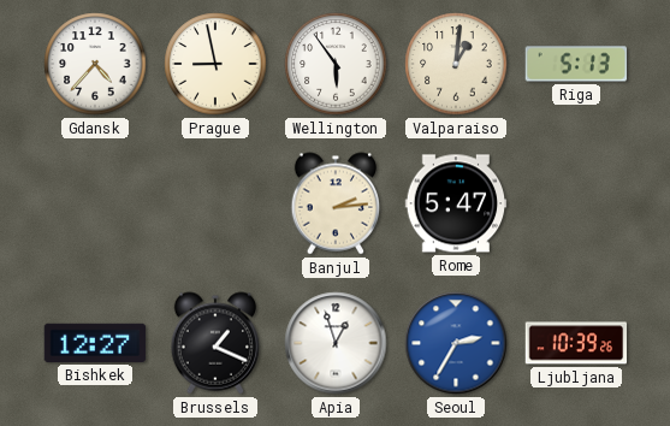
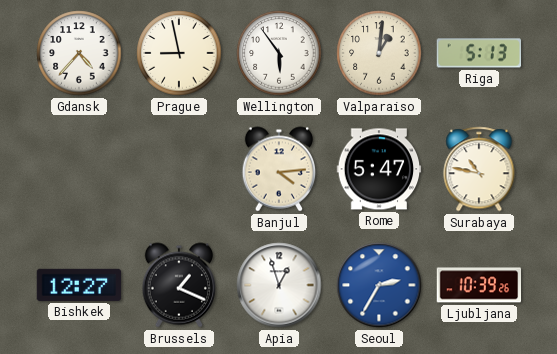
Banjul: 2:14 -> 4:14
Surabaya: none -> 10:47
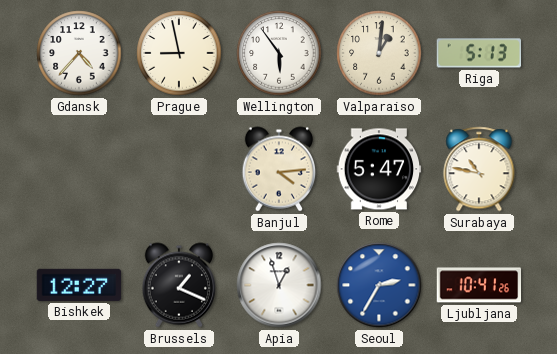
Ljubljana: 10:39 -> 10:41
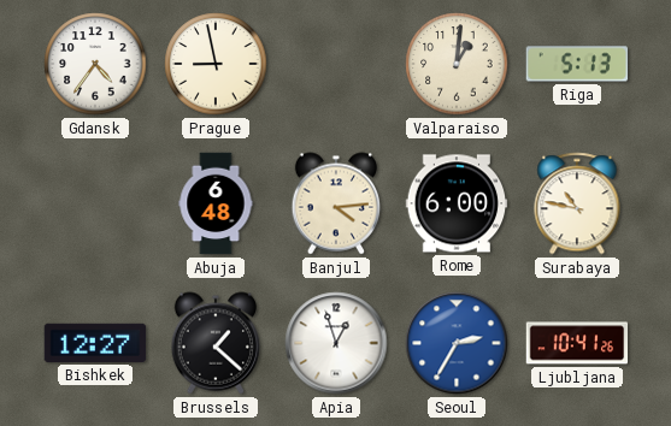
Gdansk: 4:37 -> 4:36
Wellington: 5:54 -> none
Abuja: none -> 6:48
Rome: 5:47 -> 6:00
Brussels: 1:19 -> 1:22
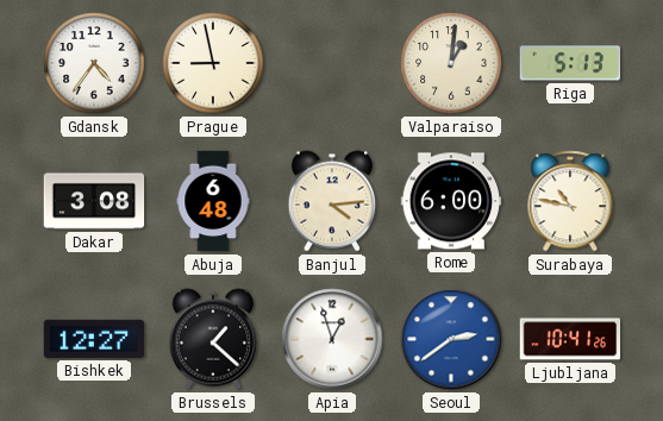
Dakar: none -> 3:08
Seoul: 2:35 -> 2:39
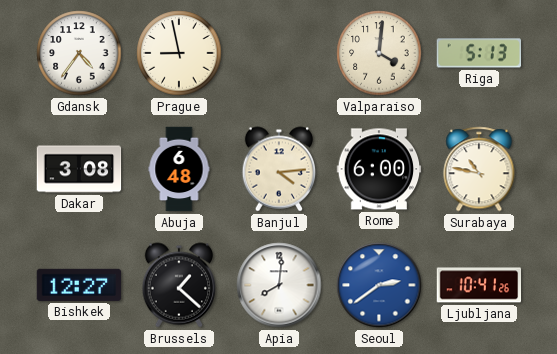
Valparaiso: 1:01 -> 4:01
Apia: 12:57 -> 8:01
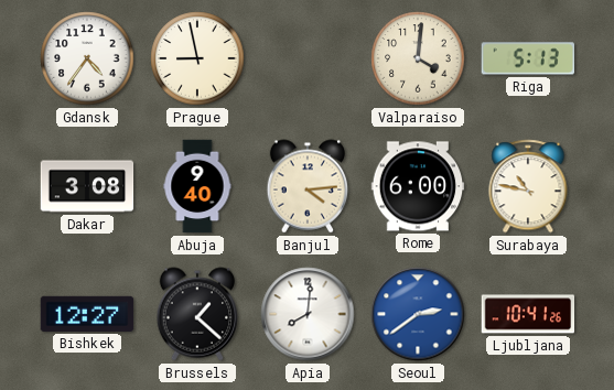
Abuja: 6:48 -> 9:40
